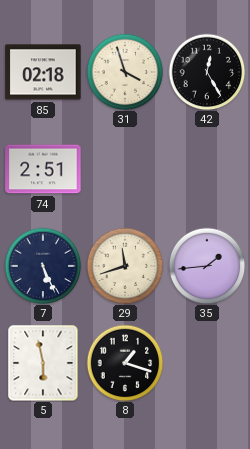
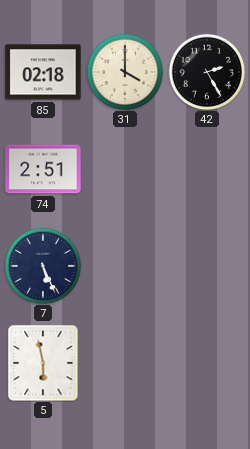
31: 3:57 -> 4:00
42: 12:25 -> 2:25
29: 11:42 -> none
35: 1:44 -> none
8: 1:18 -> none
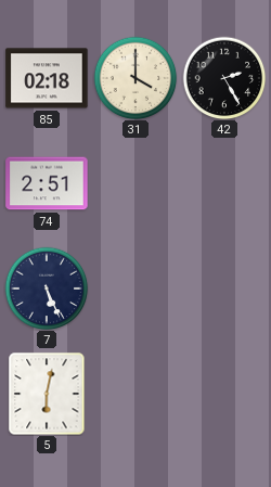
5: 5:58 -> 6:02
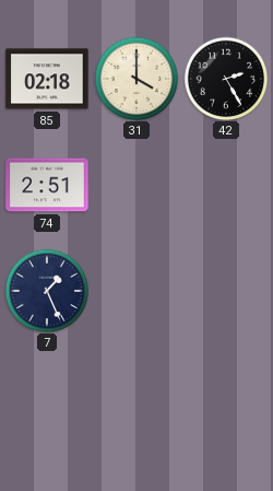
7: 5:26 -> 1:26
5: 6:02 -> none
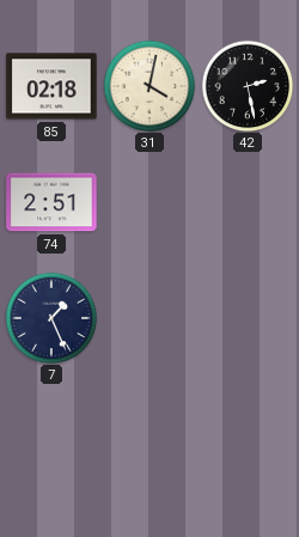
31: 4:00 -> 4:02
42: 2:25 -> 2:28
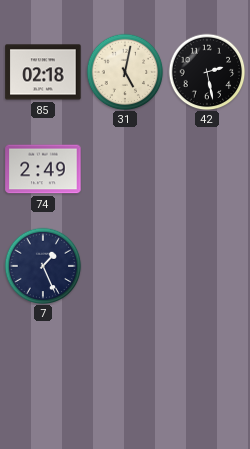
31: 4:02 -> 5:02
74: 2:51 -> 2:49
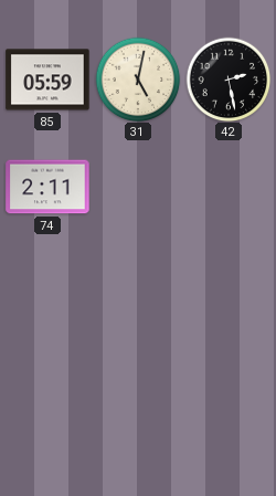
85: 02:18 -> 05:59
74: 2:49 -> 2:11
7: 1:26 -> none
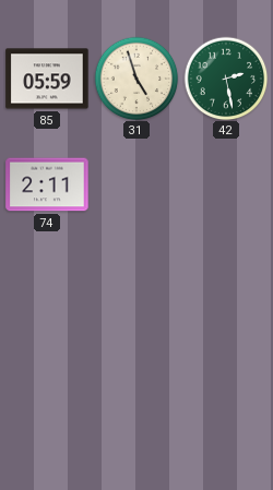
31: 5:02 -> 4:57
42 dial: black -> green
